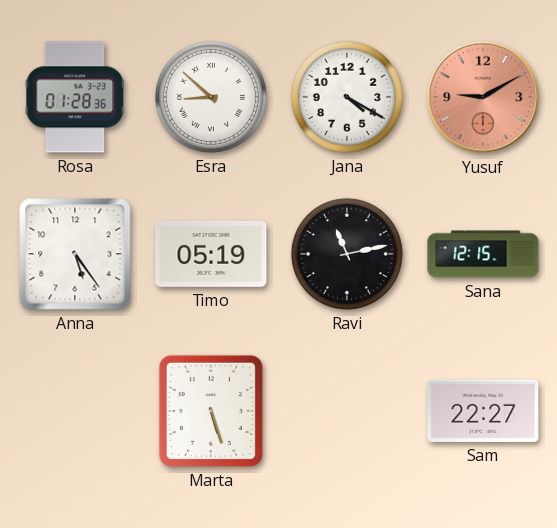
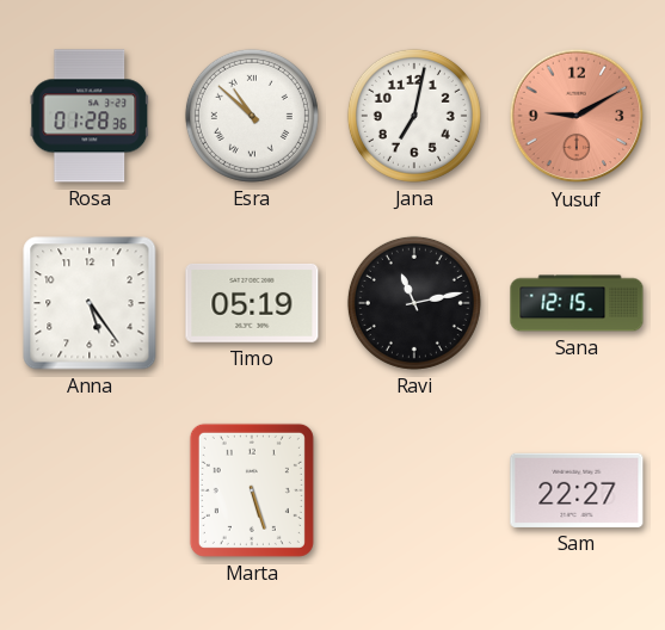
Esra: 8:52 -> 10:52
Jana: 4:20 -> 7:02
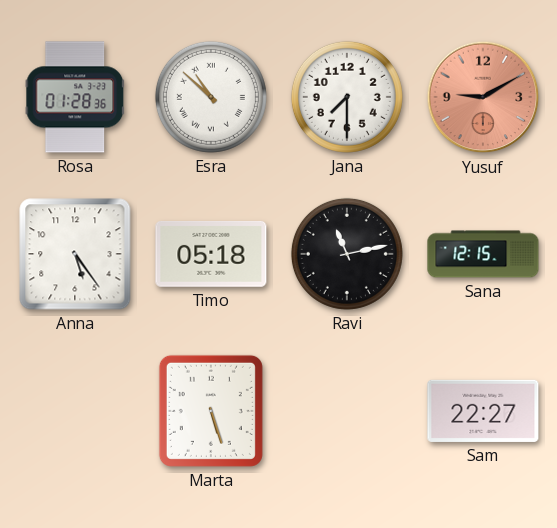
Jana: 7:02 -> 7:30
Timo: 05:19 -> 05:18
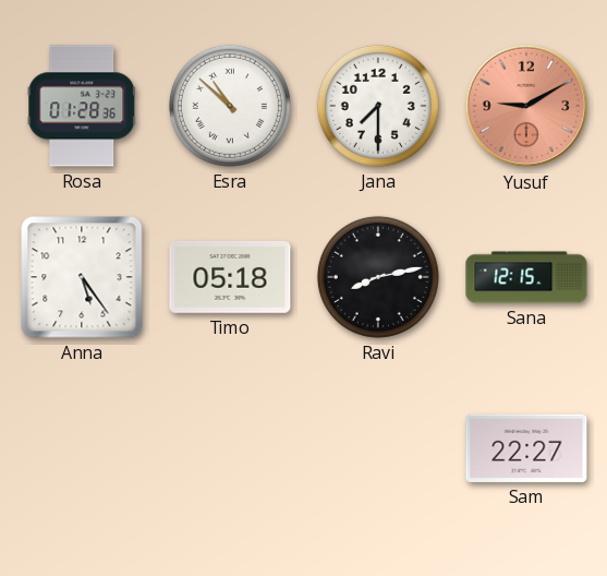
Ravi: 11:13 -> 8:13
Marta: 5:27 -> none
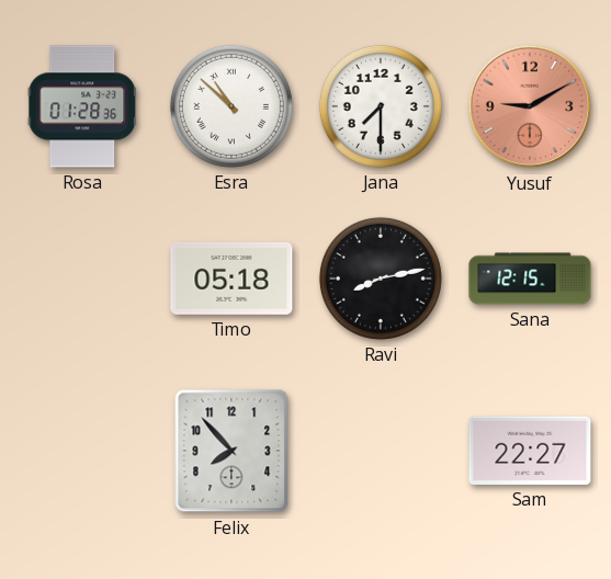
Anna: 5:24 -> none
Felix: none -> 7:53
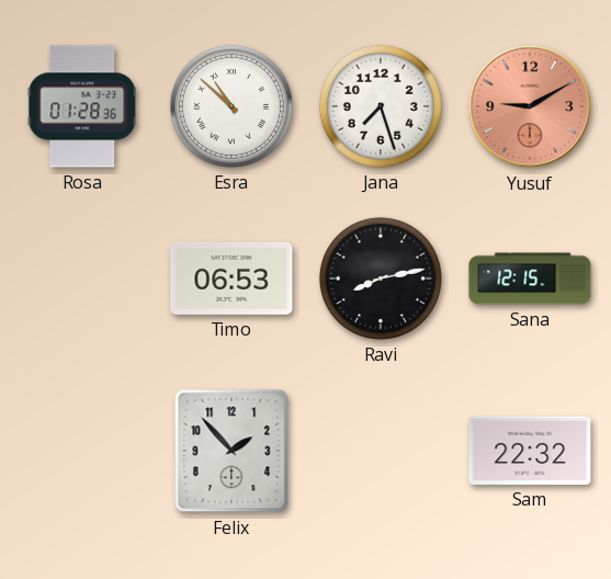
Jana: 7:30 -> 7:27
Timo: 05:18 -> 06:53
Felix: 7:53 -> 1:53
Sam: 22:27 -> 22:32
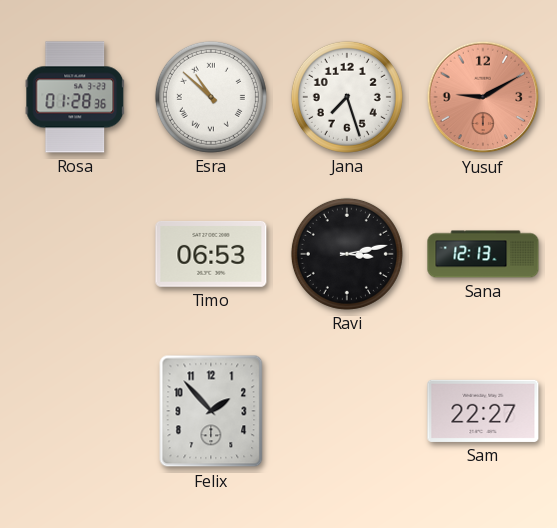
Ravi: 8:13 -> 3:13
Sana: 12:15 -> 12:13
Sam: 22:32 -> 22:27
